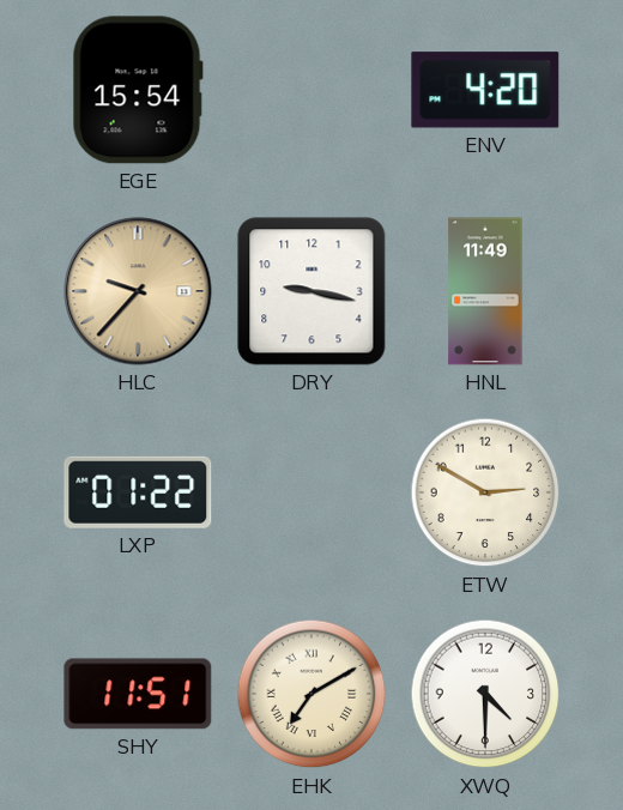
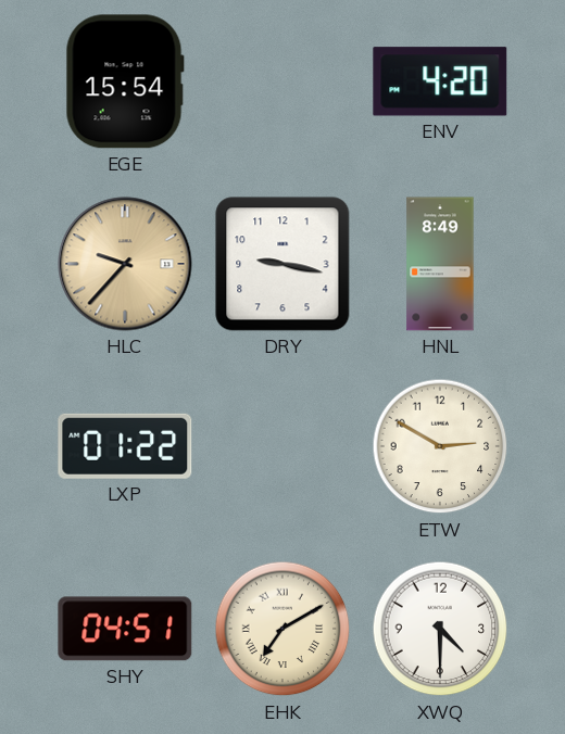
HNL: 11:49 -> 8:49
SHY: 11:51 -> 04:51
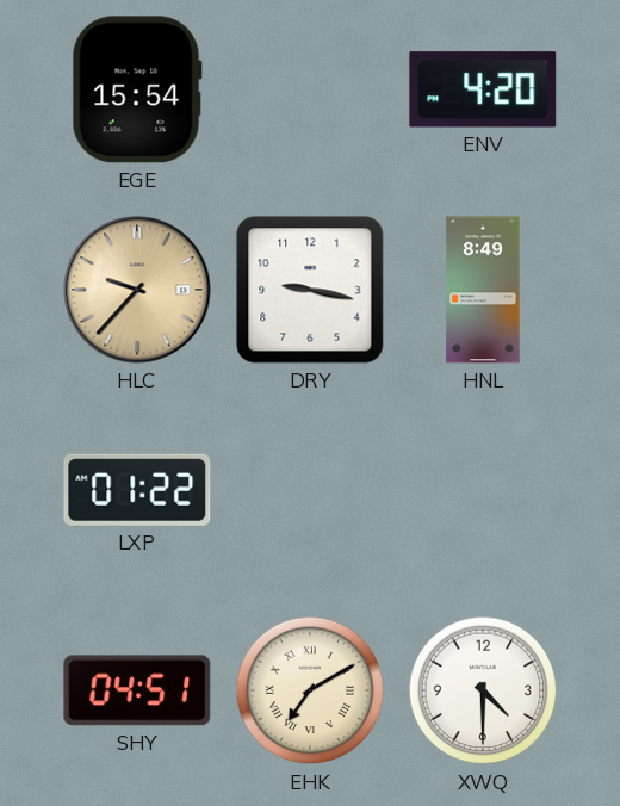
ETW: 2:50 -> none
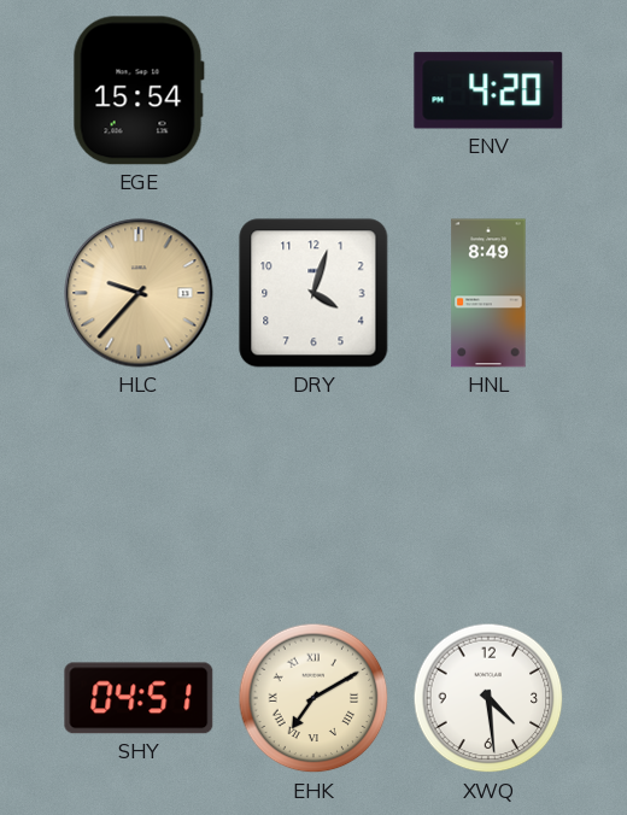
DRY: 9:17 -> 4:03
LXP: 01:22 -> none
XWQ: 4:30 -> 4:29
